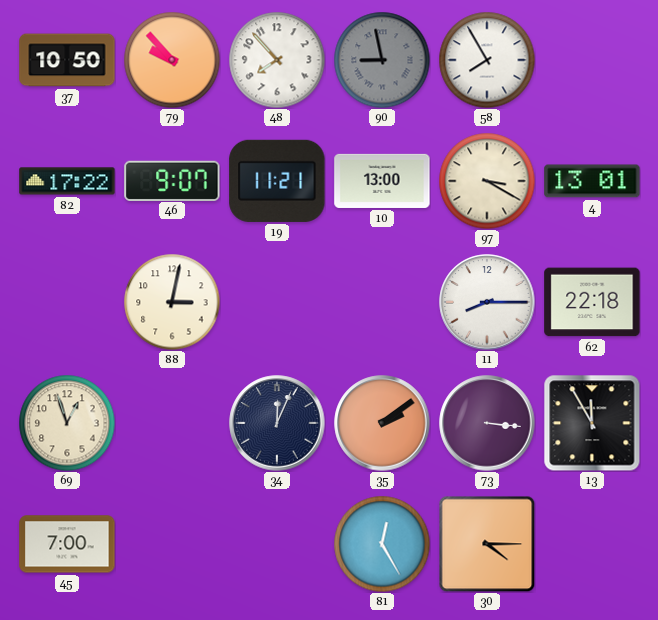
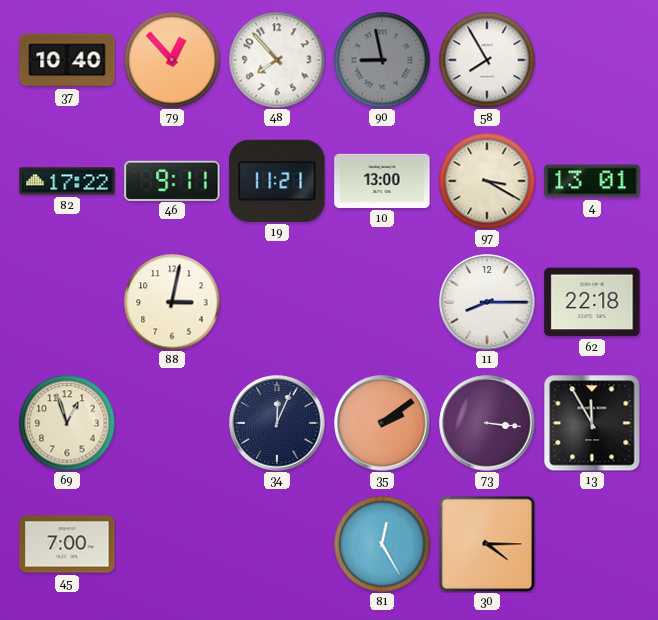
37: 10:50 -> 10:40
79: 9:53 -> 12:53
46: 9:07 -> 9:11
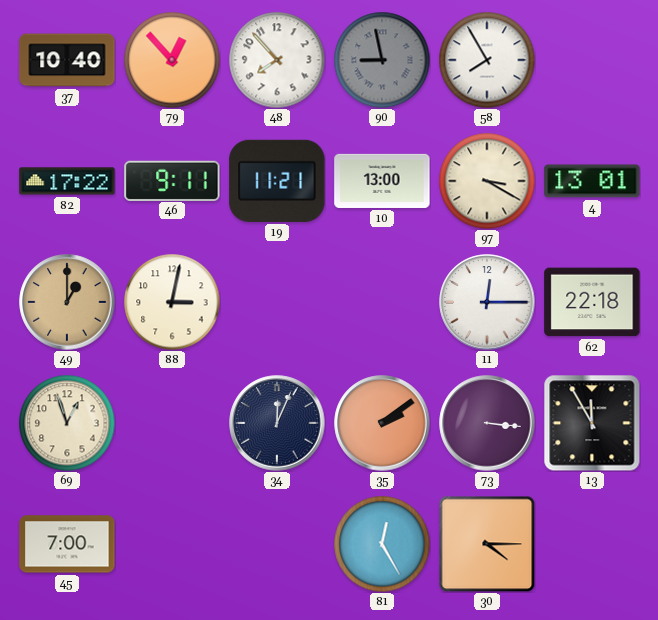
49: none -> 1:00
11: 8:15 -> 12:15
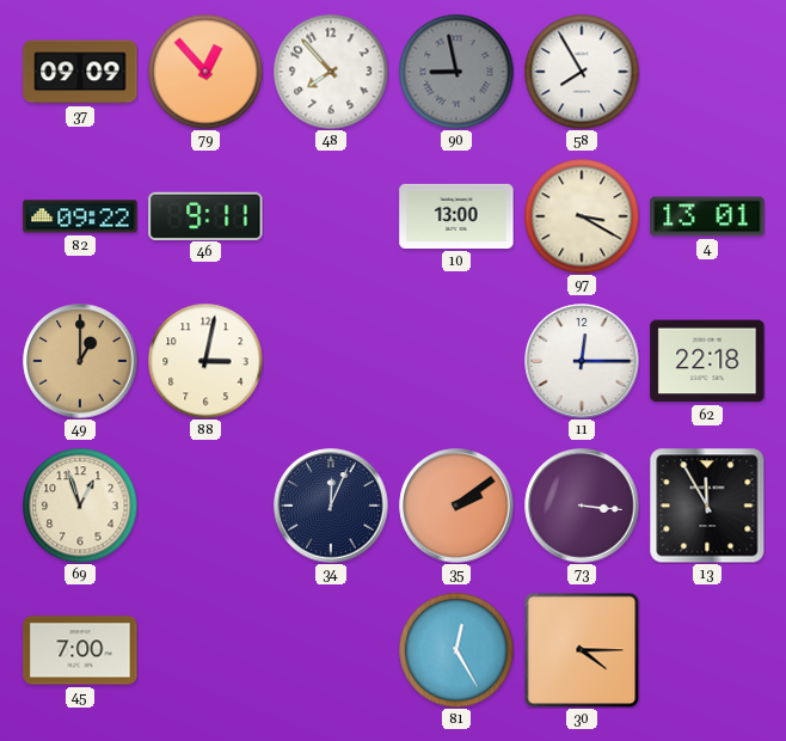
37: 10:40 -> 09:09
82: 17:22 -> 09:22
19: 11:21 -> none
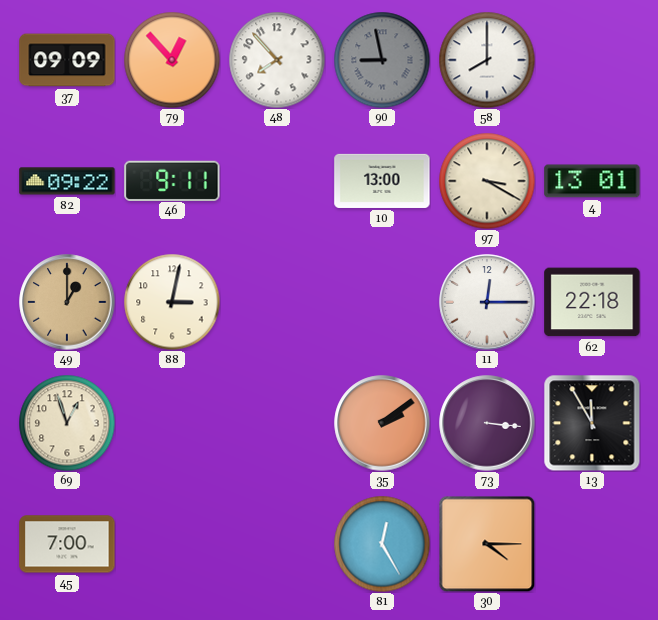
58: 7:55 -> 8:00
34: 12:04 -> none
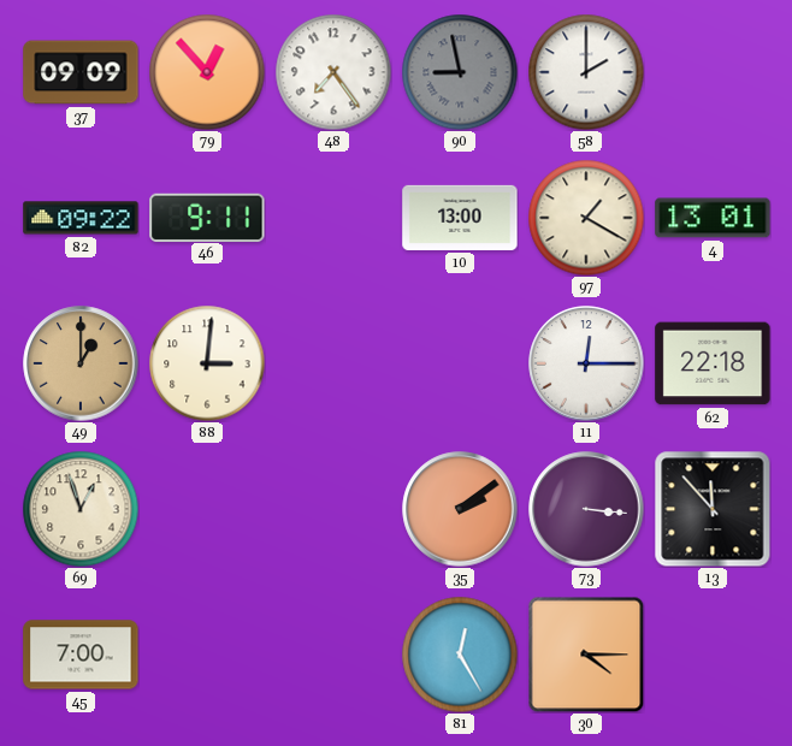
48: 7:53 -> 7:24
58: 8:00 -> 2:00
97: 3:20 -> 1:20
88: 3:02 -> 3:01
13: 11:55 -> 11:53
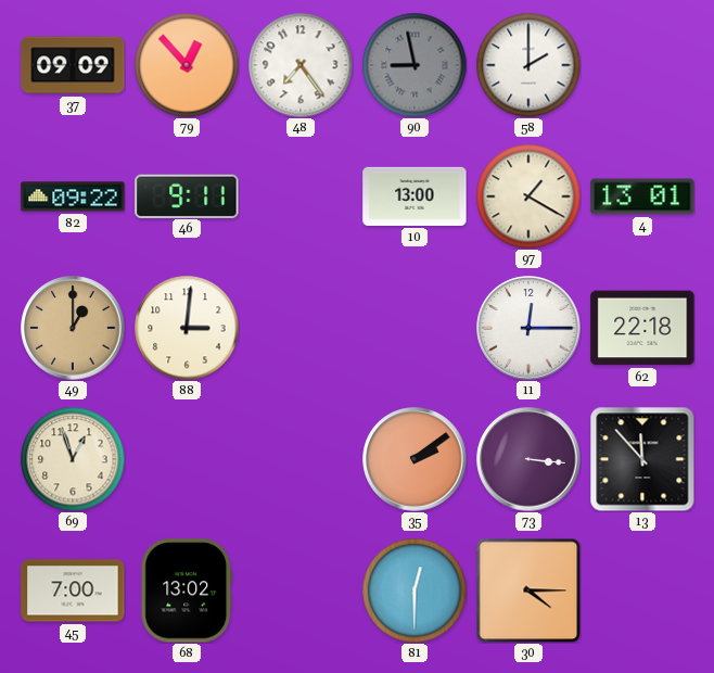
68: none -> 13:02
81: 12:25 -> 12:30
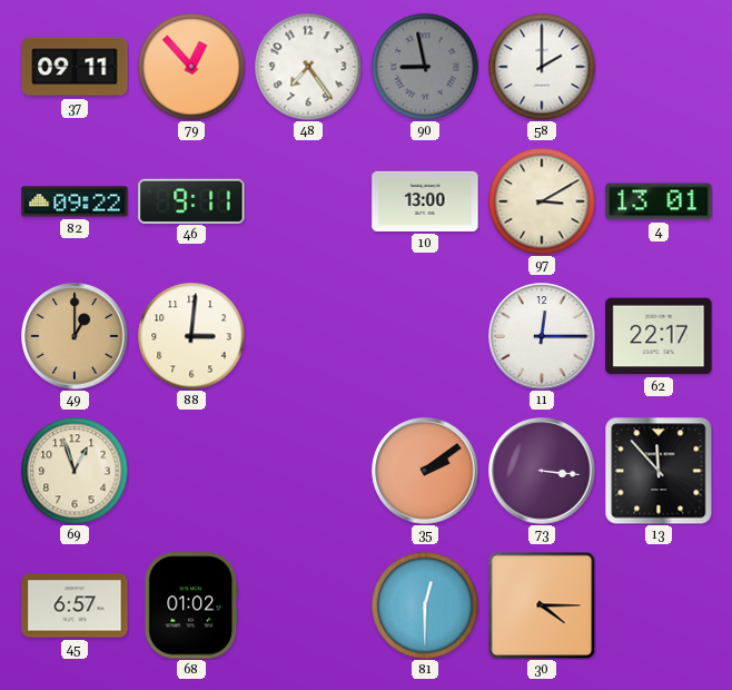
37: 09:09 -> 09:11
97: 1:20 -> 3:10
62: 22:18 -> 22:17
45: 7:00 -> 6:57
68: 13:02 -> 01:02
